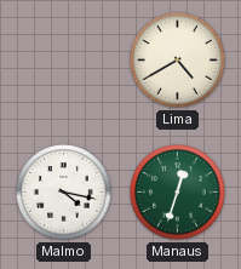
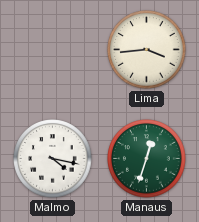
Lima: 4:40 -> 3:44
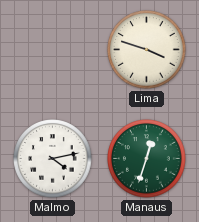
Lima: 3:44 -> 3:48
Malmo: 4:17 -> 4:13
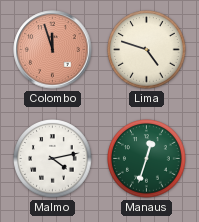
Colombo: none -> 11:57
Lima: 3:48 -> 4:48
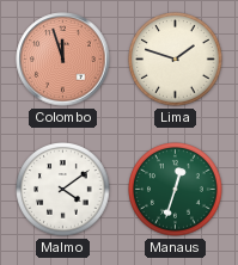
Lima: 4:48 -> 1:48
Malmo: 4:13 -> 4:09
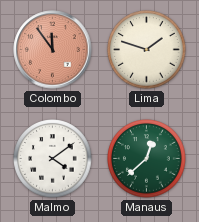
Colombo: 11:57 -> 11:54
Manaus: 12:33 -> 12:38
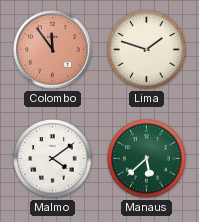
Manaus: 12:38 -> 5:38
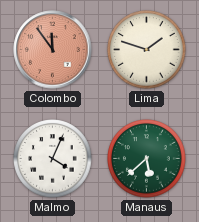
Malmo: 4:09 -> 4:04
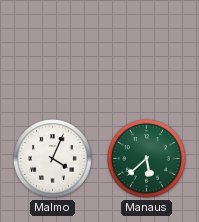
Colombo: 11:54 -> none
Lima: 1:48 -> none
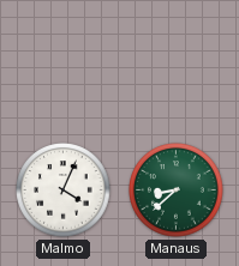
Manaus: 5:38 -> 8:38
